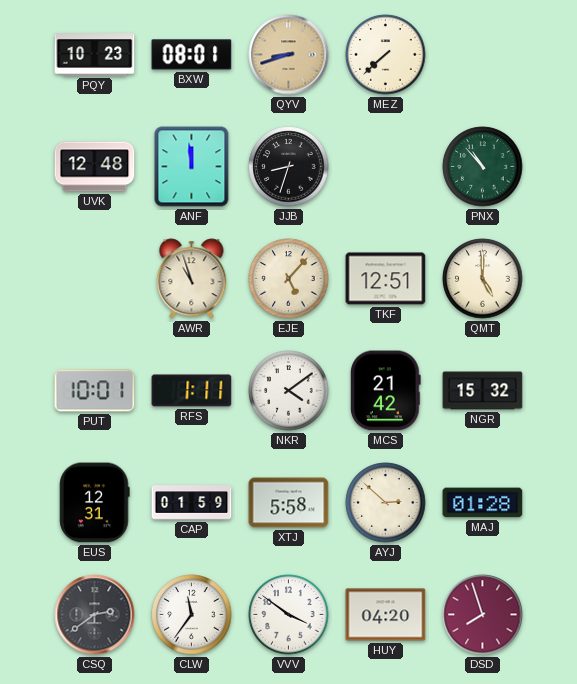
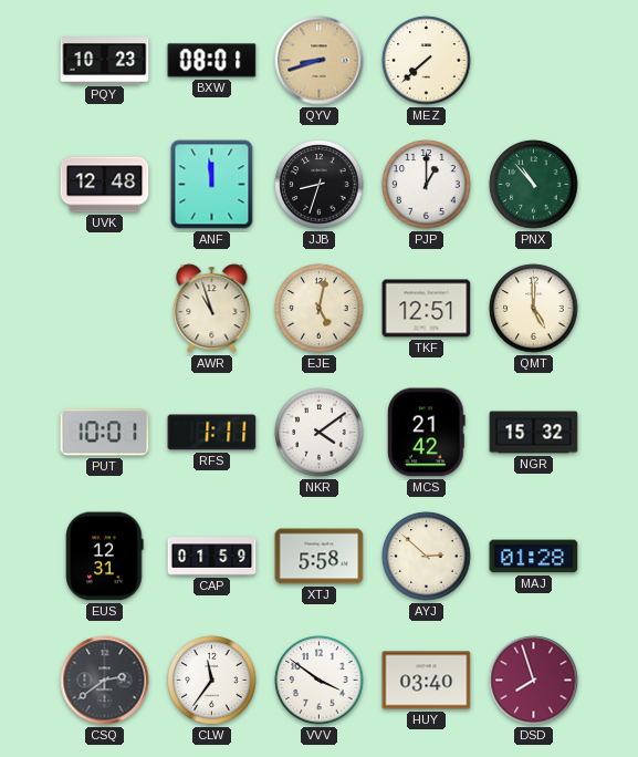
PJP: none -> 1:00
EJE: 5:07 -> 5:02
HUY: 04:20 -> 03:40
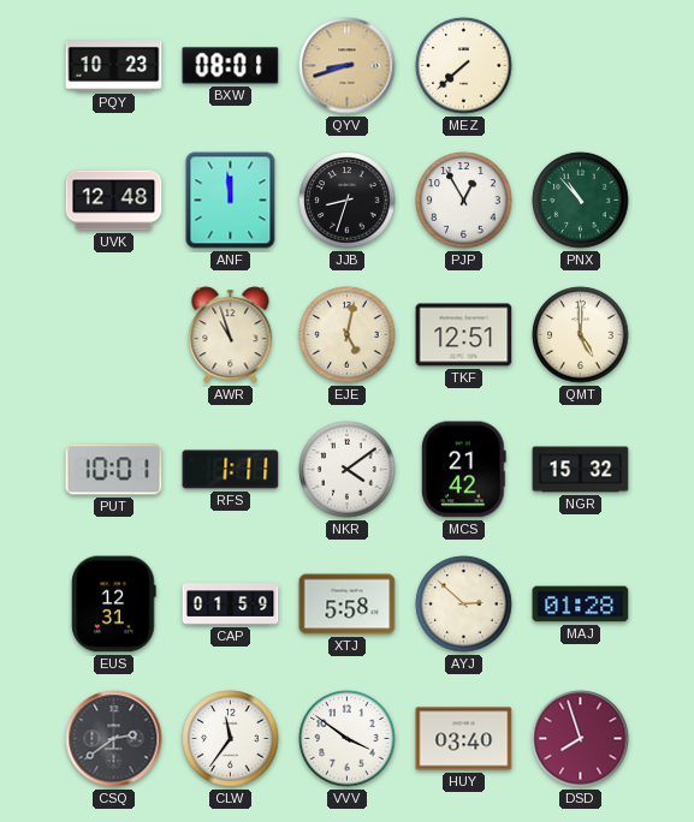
PJP: 1:00 -> 12:55
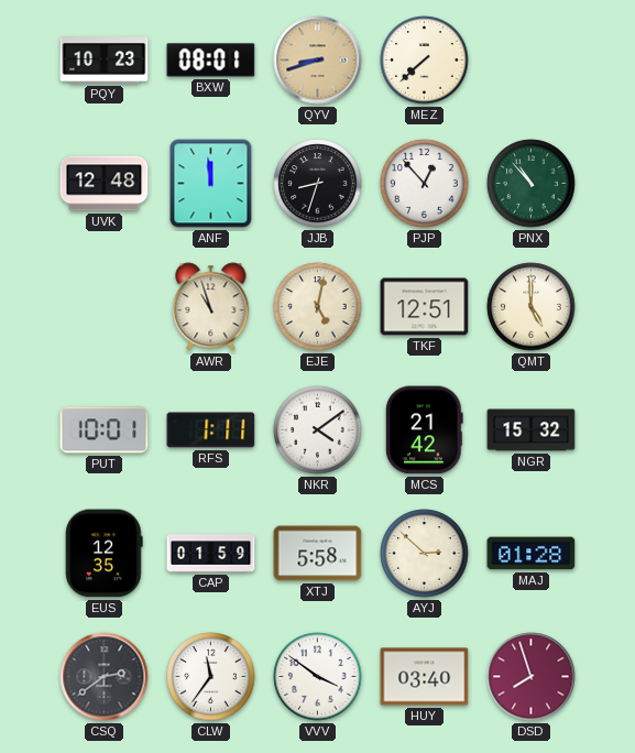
PJP: 12:55 -> 12:53
EUS: 12:31 -> 12:35
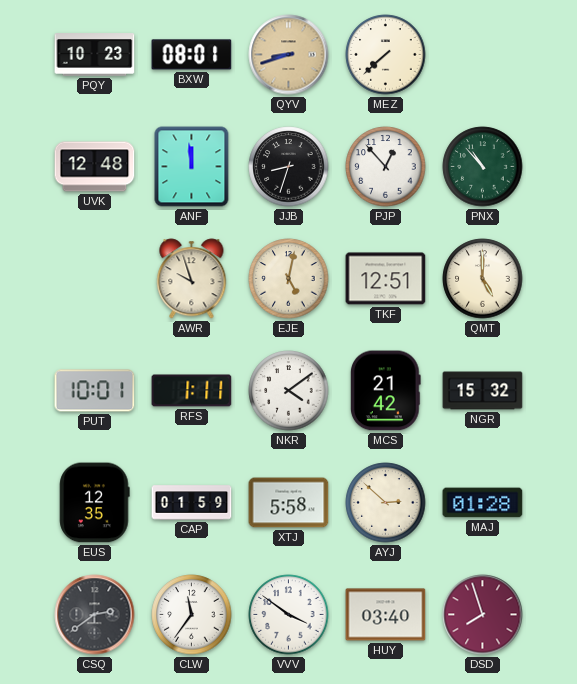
AWR: 10:57 -> 9:57
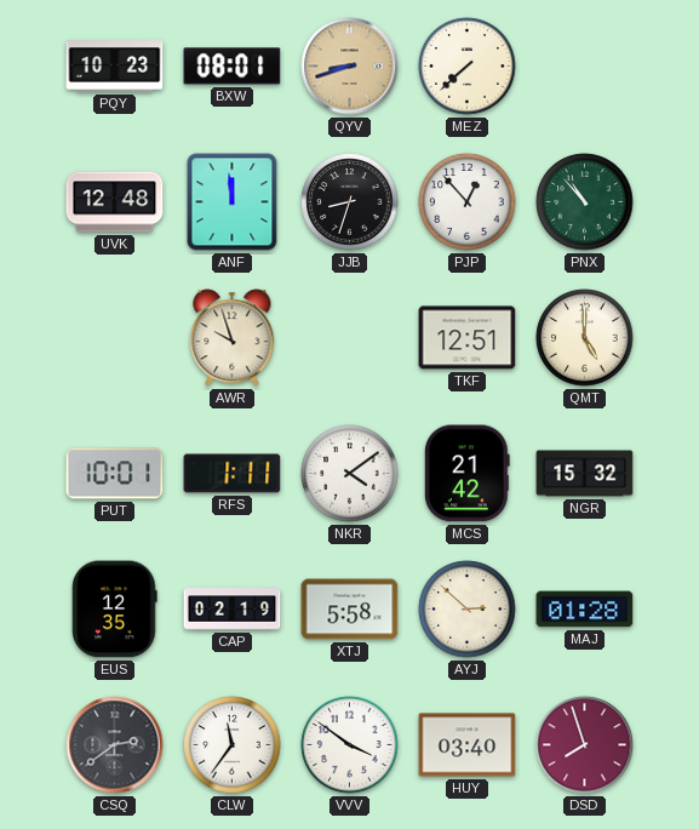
EJE: 5:02 -> none
CAP: 01:59 -> 02:19
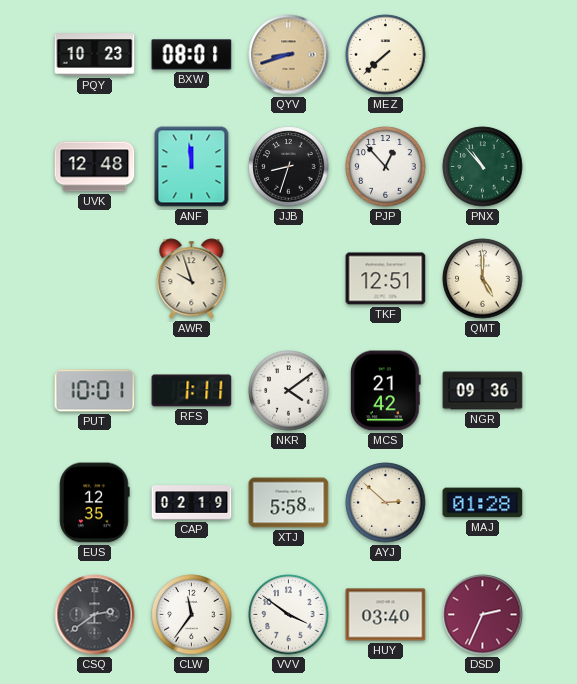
NGR: 15:32 -> 09:36
DSD: 7:57 -> 2:34
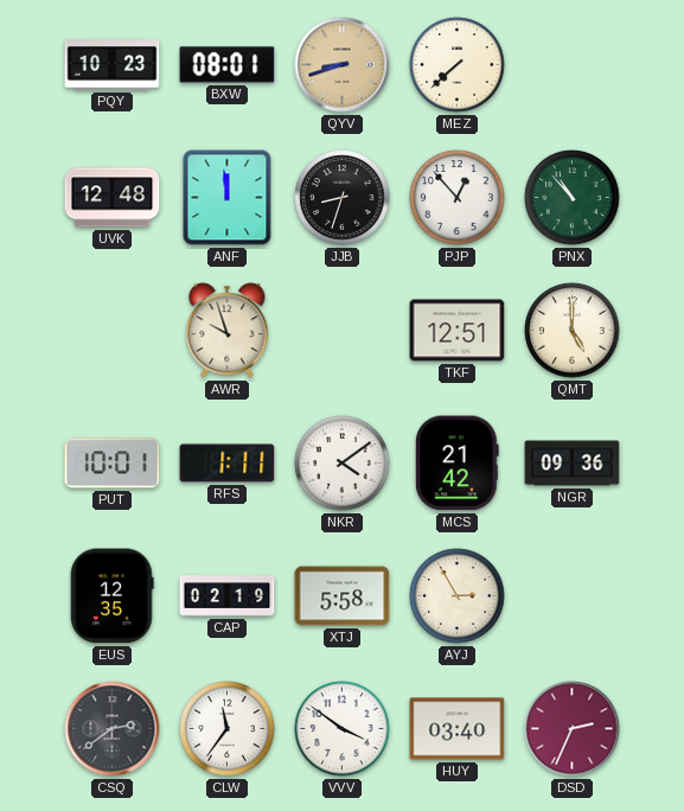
AYJ: 2:52 -> 2:55
MAJ: 01:28 -> none
